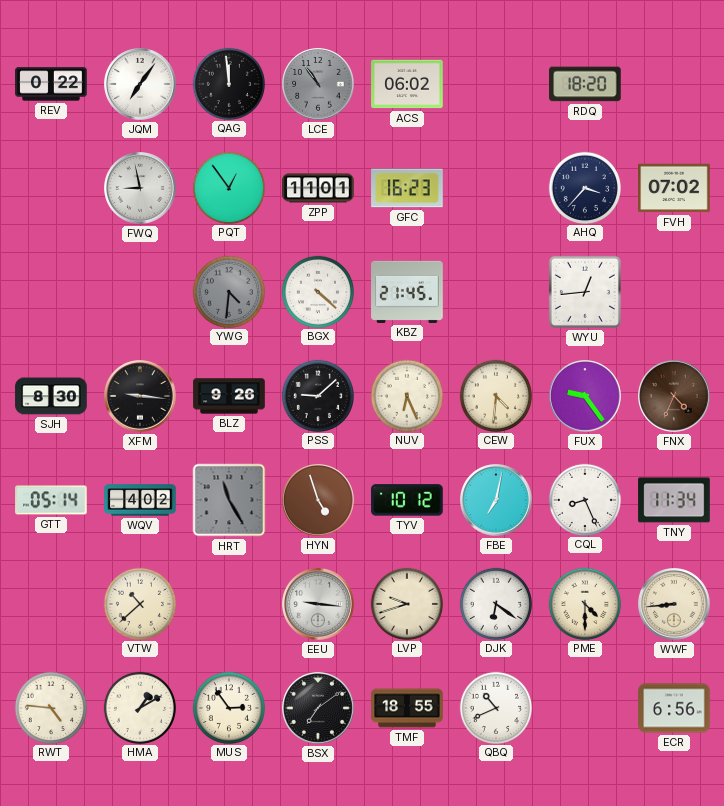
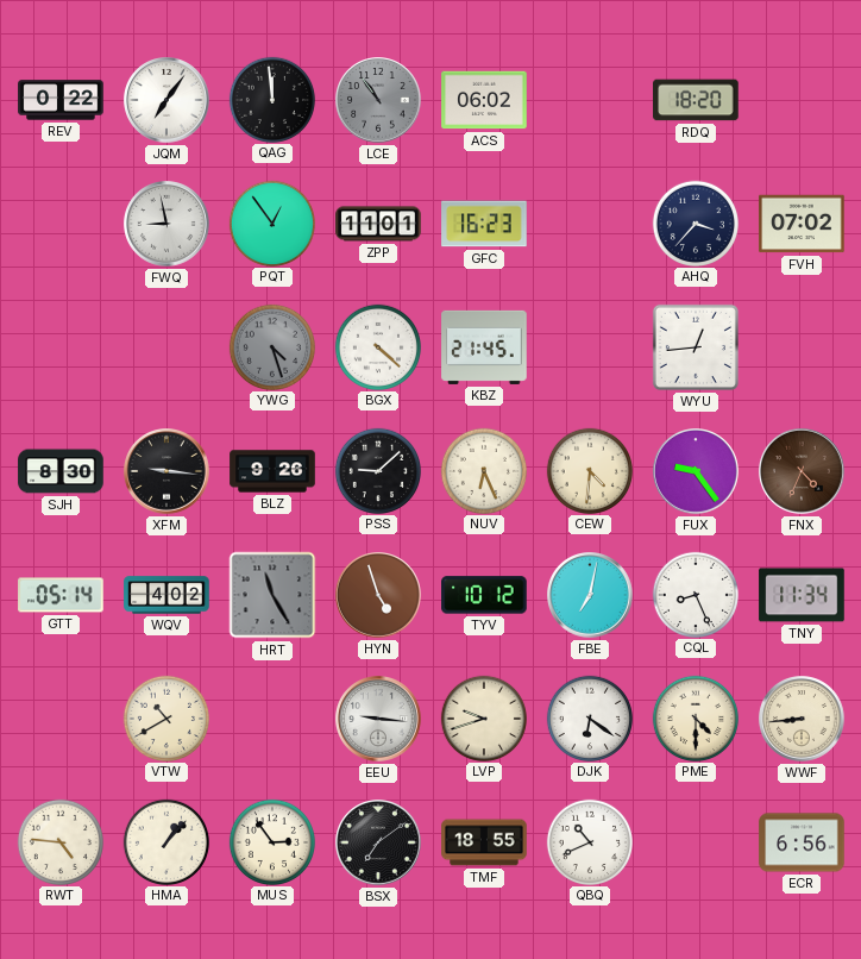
YWG: 4:31 -> 4:27
VTW: 10:38 -> 10:40
HMA: 1:10 -> 1:07
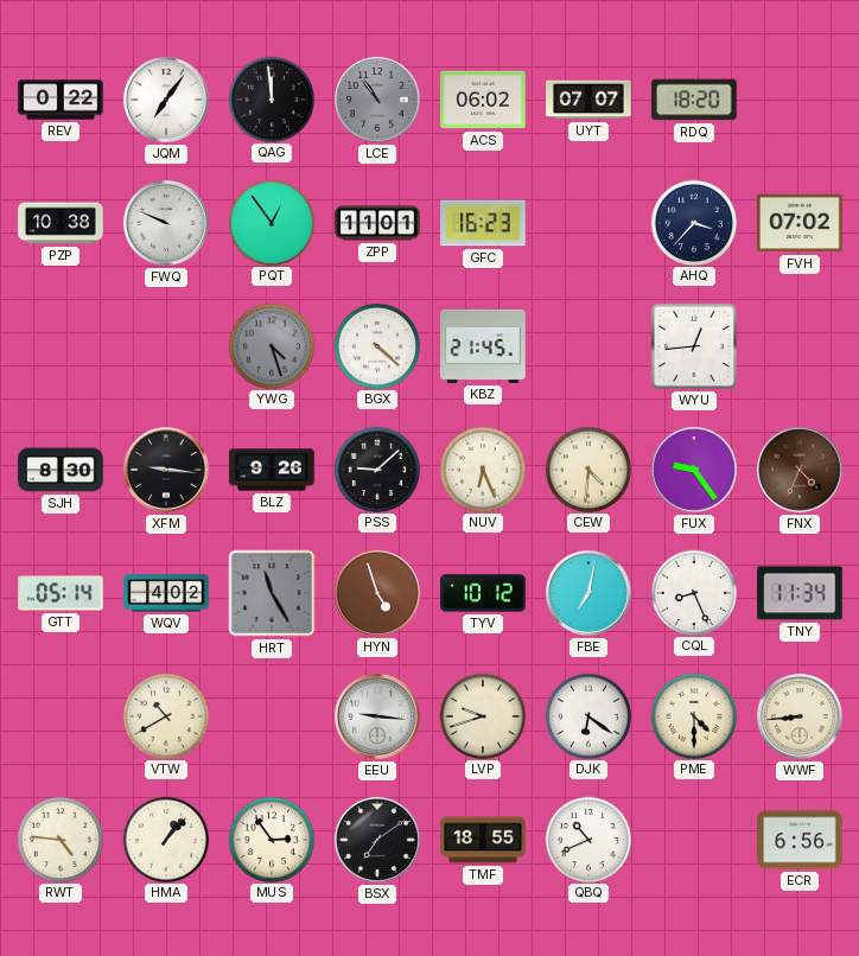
UYT: none -> 07:07
PZP: none -> 10:38
FWQ: 8:58 -> 9:49
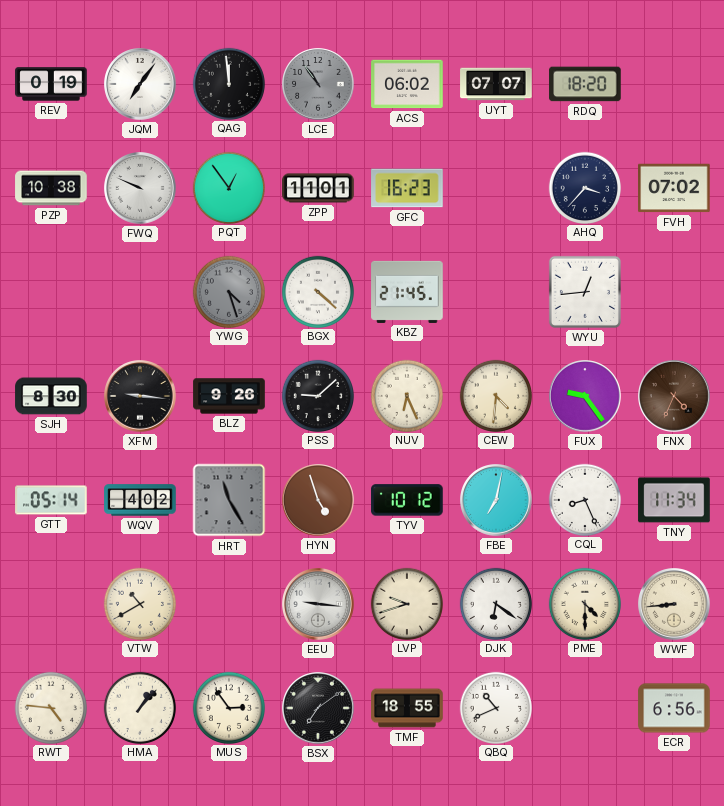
REV: 0:22 -> 0:19
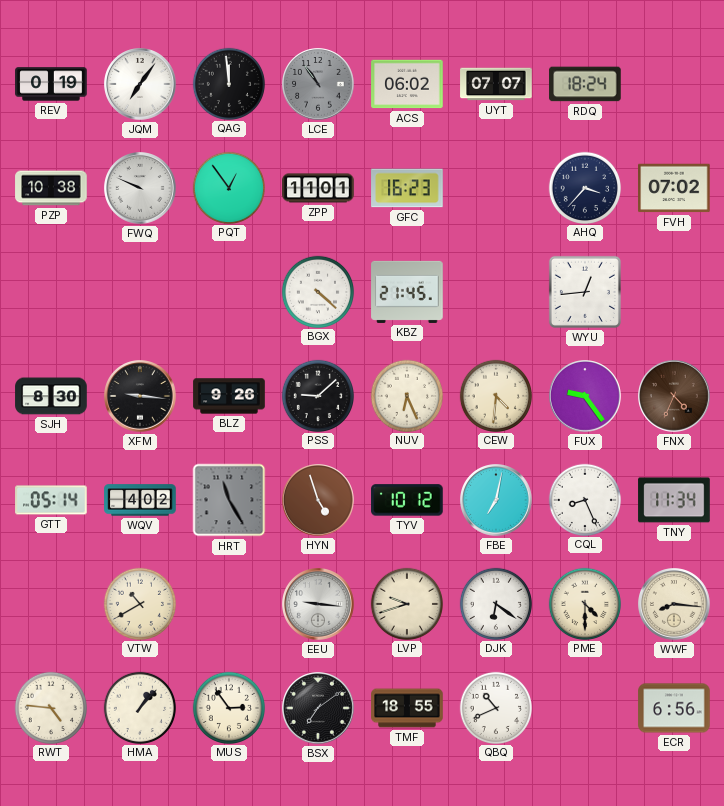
RDQ: 18:20 -> 18:24
YWG: 4:27 -> none
WWF: 8:44 -> 8:16
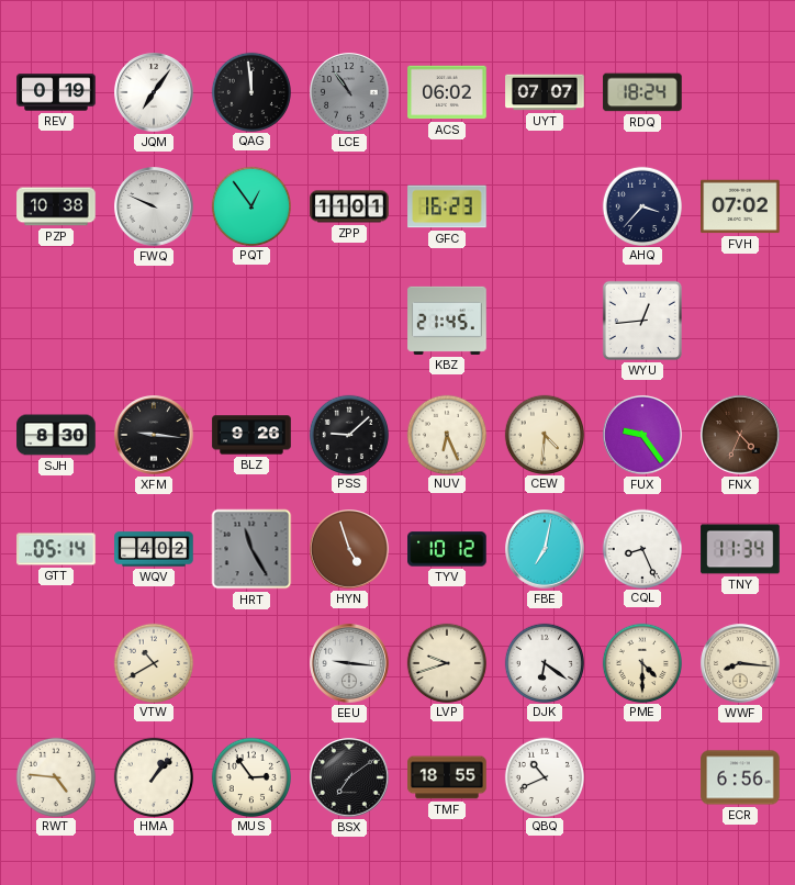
BGX: 4:22 -> none
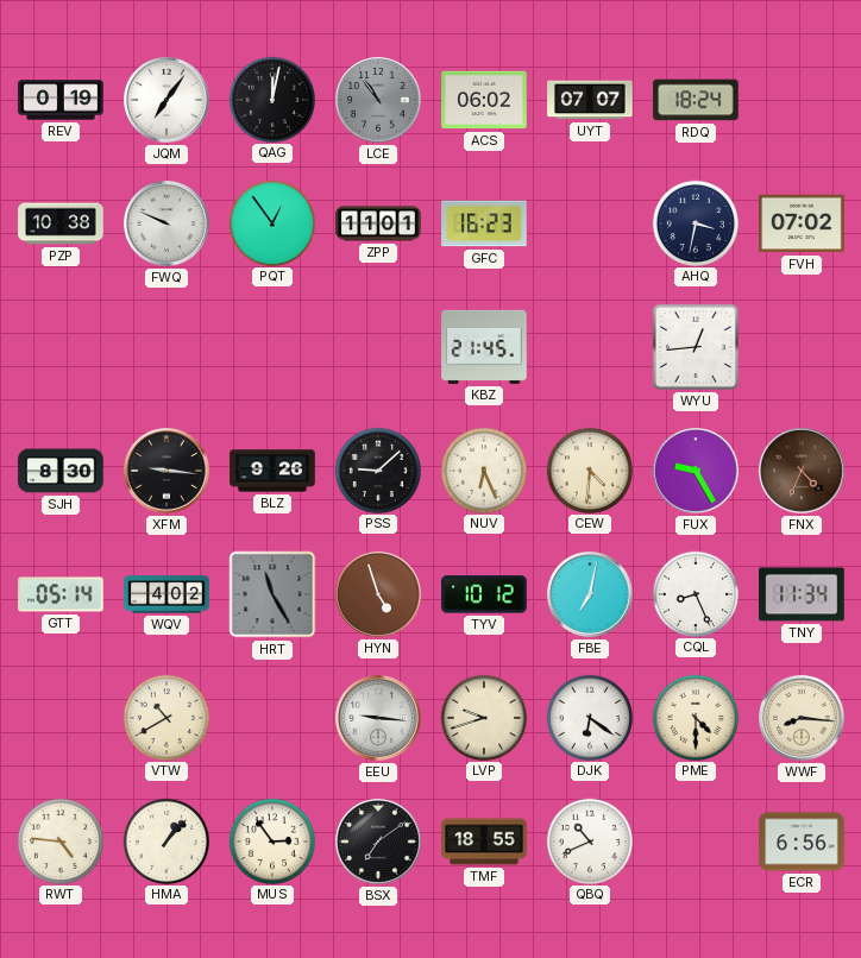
QAG: 11:59 -> 12:02
AHQ: 3:37 -> 3:32
FUX: 9:24 -> 9:25
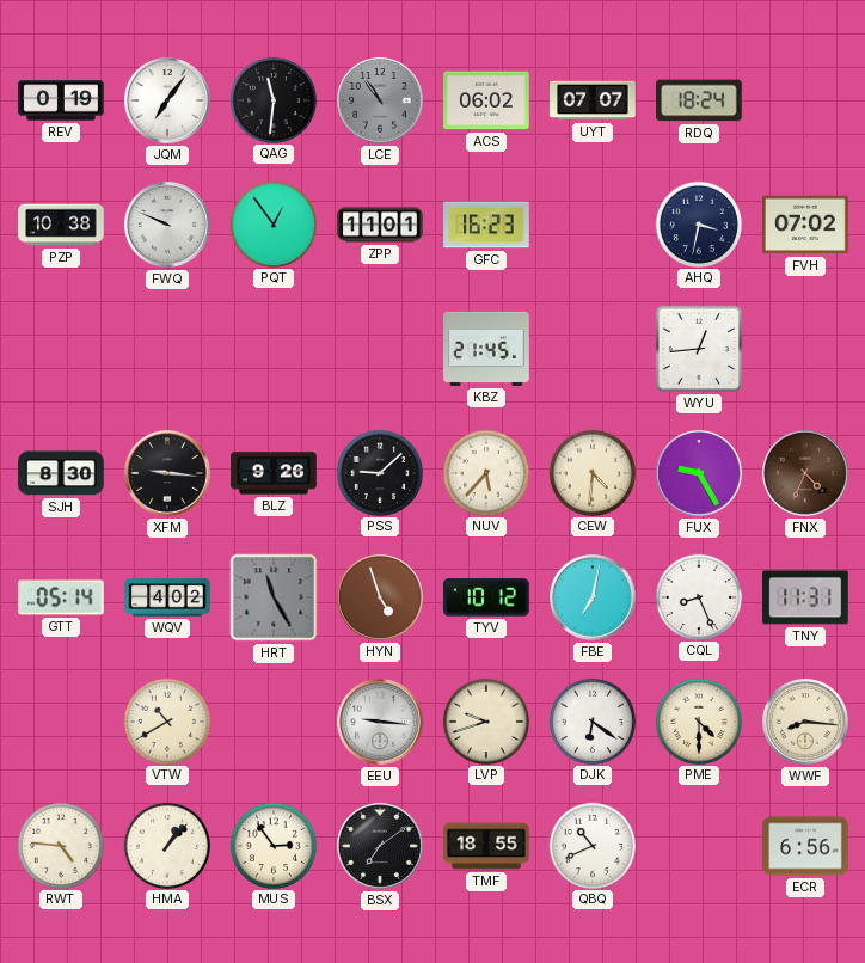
QAG: 12:02 -> 11:31
NUV: 6:26 -> 5:37
TNY: 11:34 -> 11:31
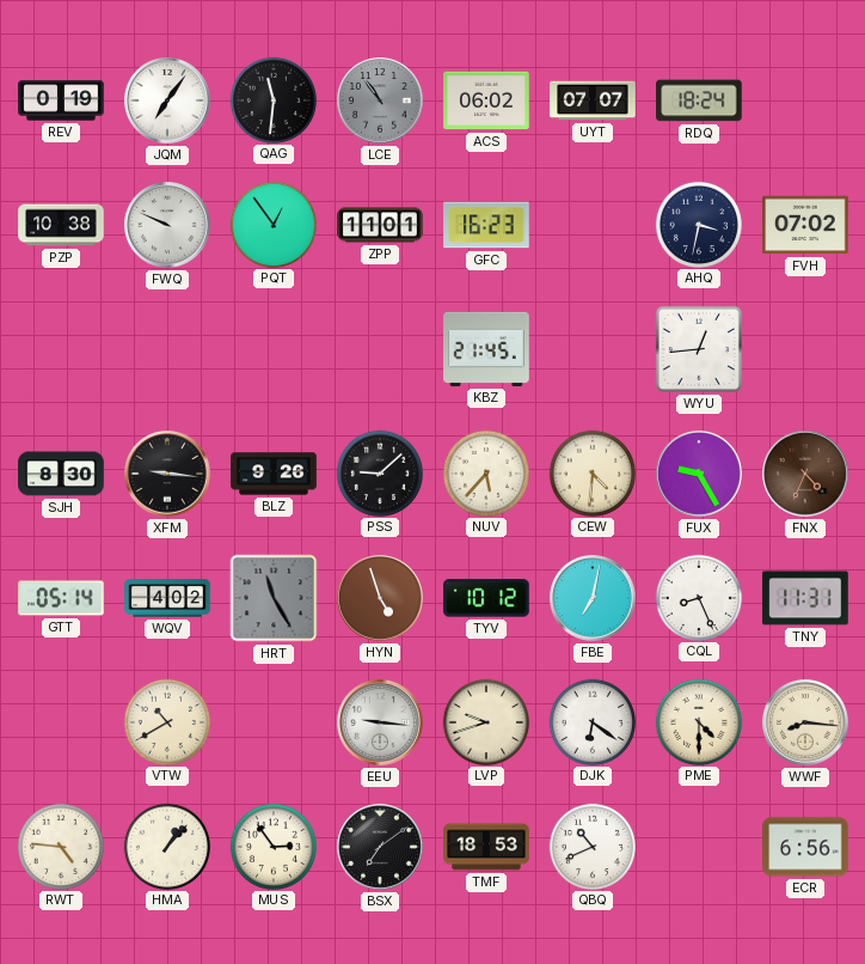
TMF: 18:55 -> 18:53
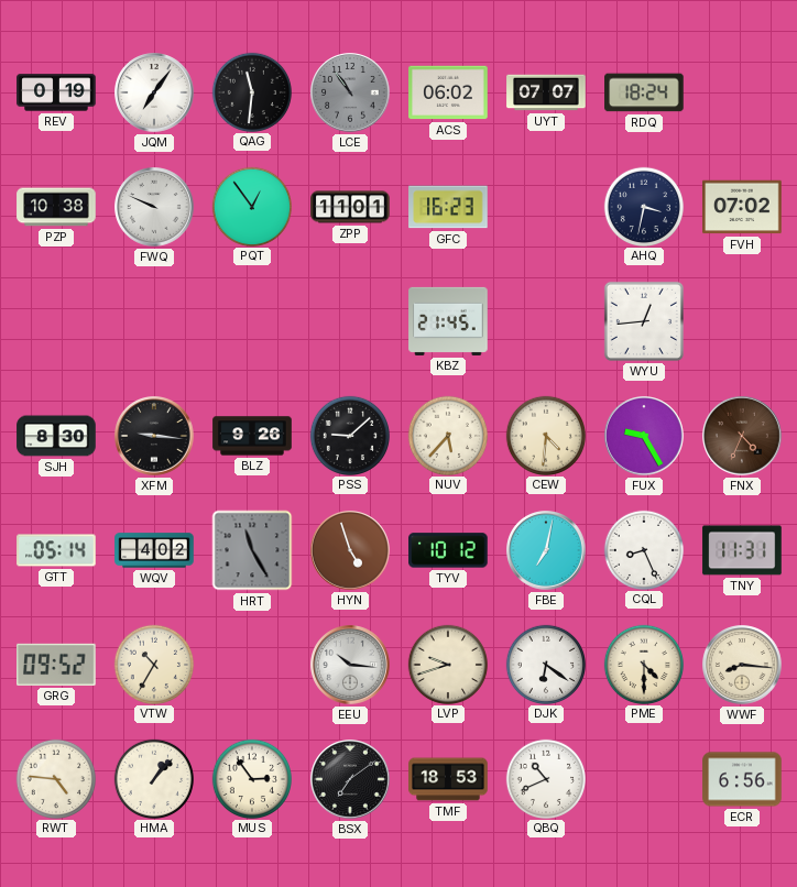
GRG: none -> 09:52
VTW: 10:40 -> 10:35
EEU: 9:16 -> 10:16
